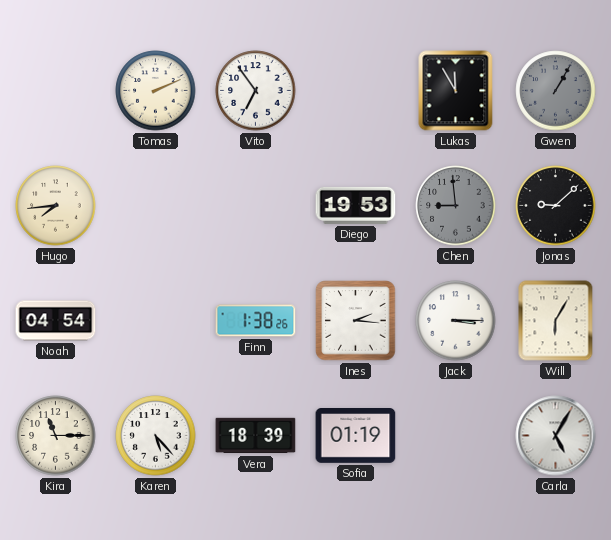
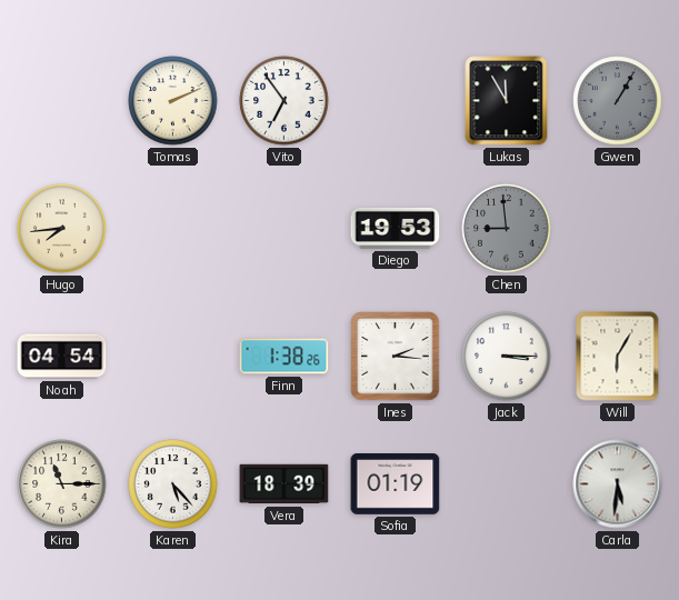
Jonas: 9:08 -> none
Carla: 5:05 -> 5:31
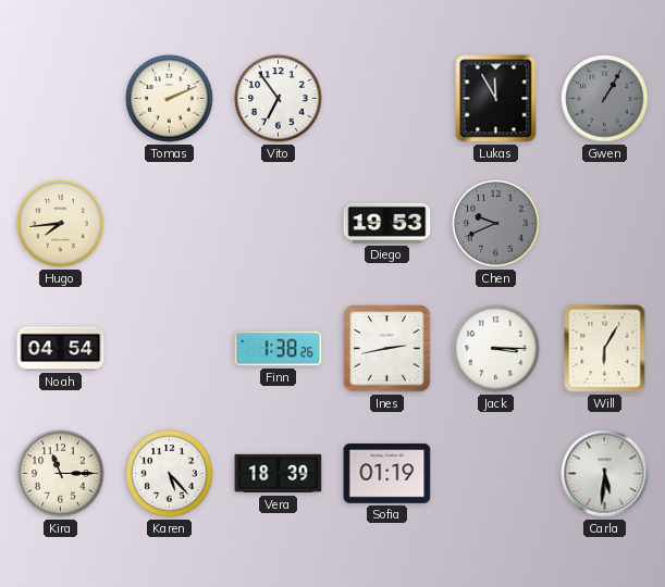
Chen: 8:59 -> 9:41
Ines: 2:16 -> 2:43
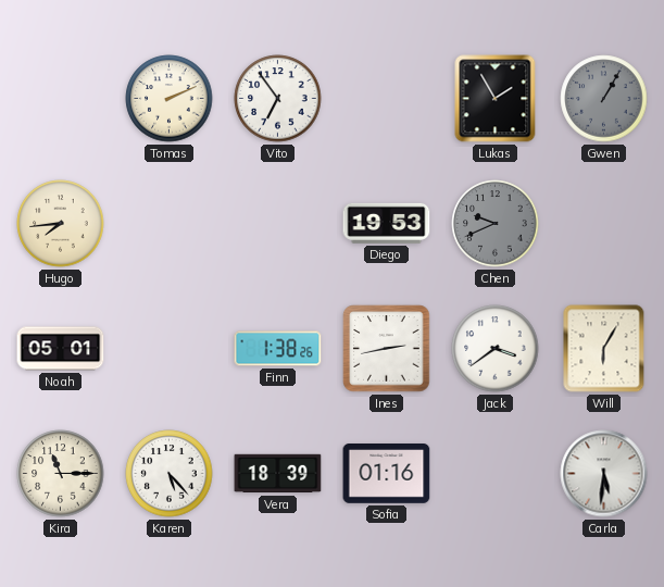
Lukas: 11:55 -> 1:55
Noah: 04:54 -> 05:01
Jack: 3:15 -> 3:39
Sofia: 01:19 -> 01:16
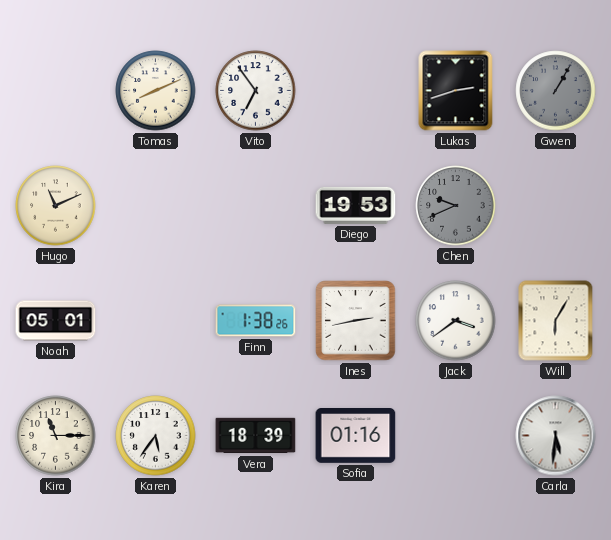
Tomas: 2:11 -> 8:11
Lukas: 1:55 -> 2:42
Hugo: 7:44 -> 11:11
Karen: 5:23 -> 5:36
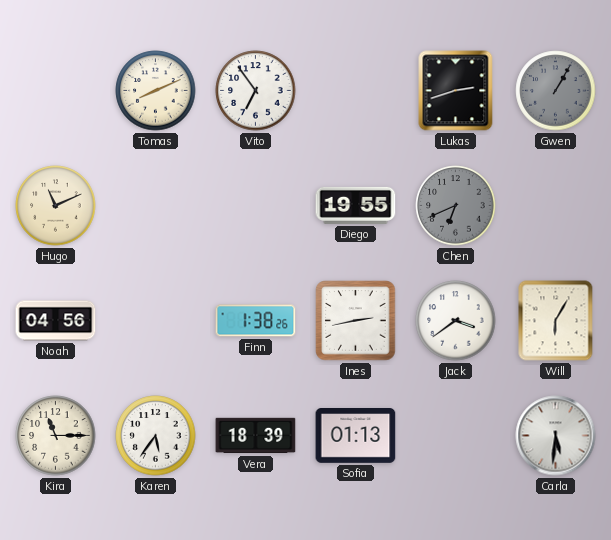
Diego: 19:53 -> 19:55
Chen: 9:41 -> 6:41
Noah: 05:01 -> 04:56
Sofia: 01:16 -> 01:13
